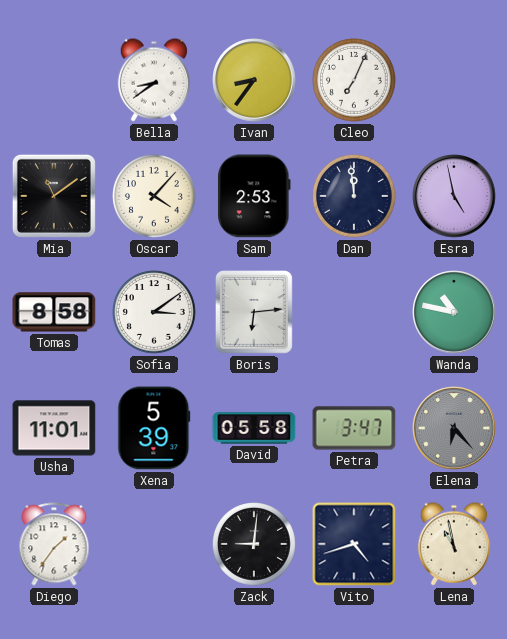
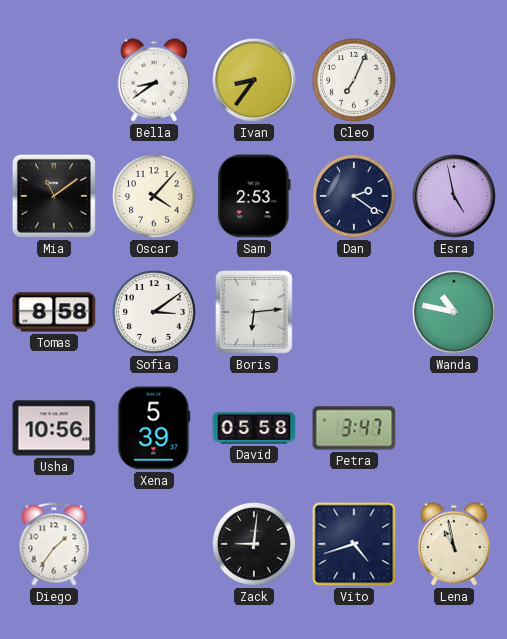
Dan: 11:59 -> 2:21
Usha: 11:01 -> 10:56
Elena: 6:23 -> none
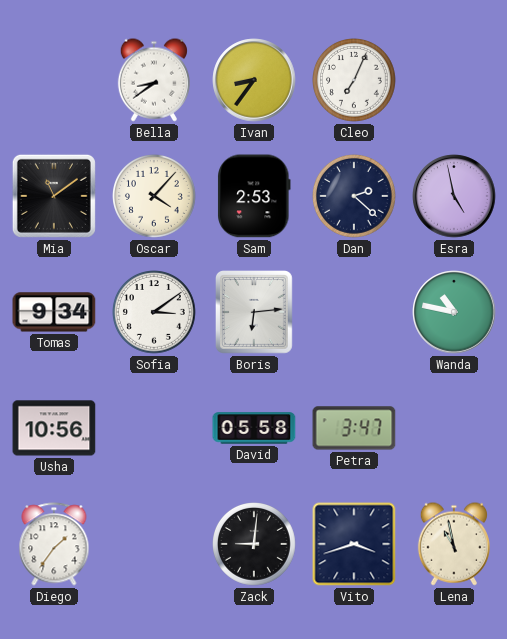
Dan: 2:21 -> 2:22
Tomas: 8:58 -> 9:34
Xena: 5:39 -> none
Vito: 4:42 -> 3:42
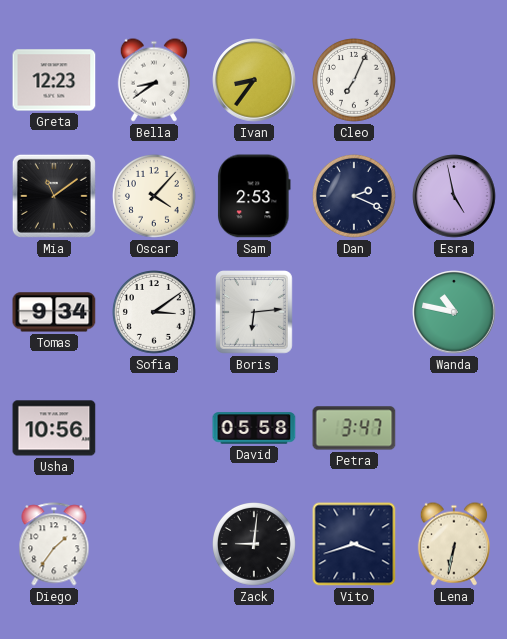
Greta: none -> 12:23
Dan: 2:22 -> 2:19
Lena: 10:58 -> 6:32
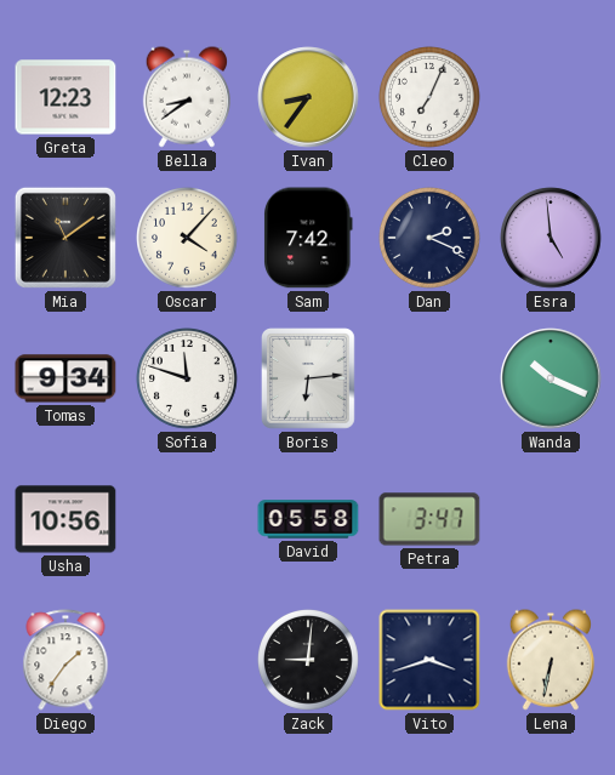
Sam: 2:53 -> 7:42
Esra: 4:58 -> 4:59
Sofia: 3:09 -> 11:48
Wanda: 10:47 -> 10:19
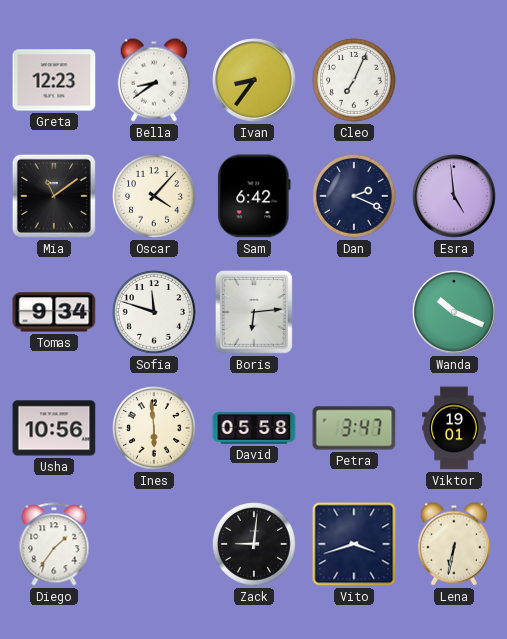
Sam: 7:42 -> 6:42
Ines: none -> 5:59
Viktor: none -> 19:01
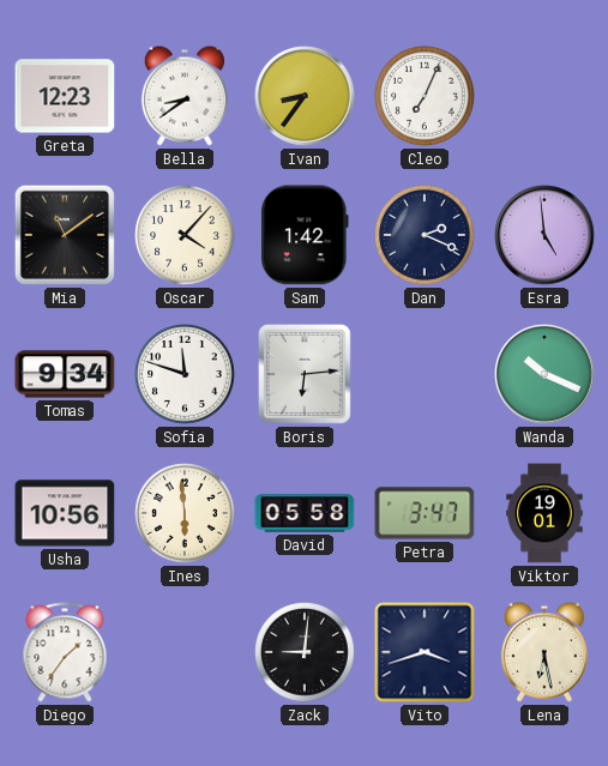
Sam: 6:42 -> 1:42
Lena: 6:32 -> 6:28
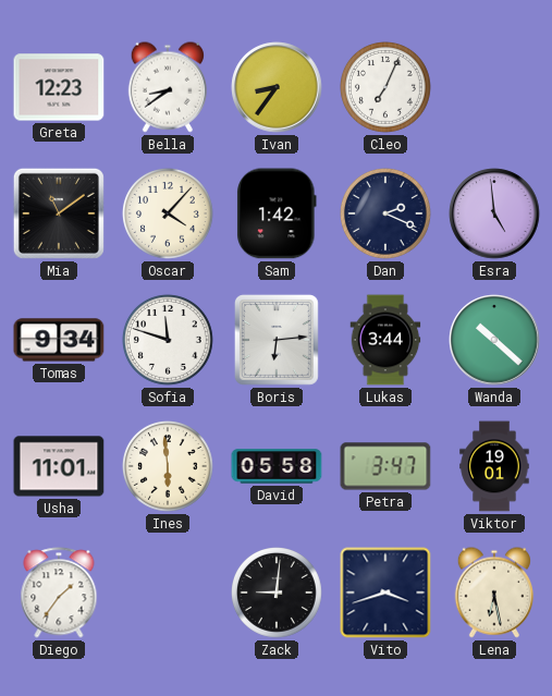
Lukas: none -> 3:44
Wanda: 10:19 -> 10:22
Usha: 10:56 -> 11:01
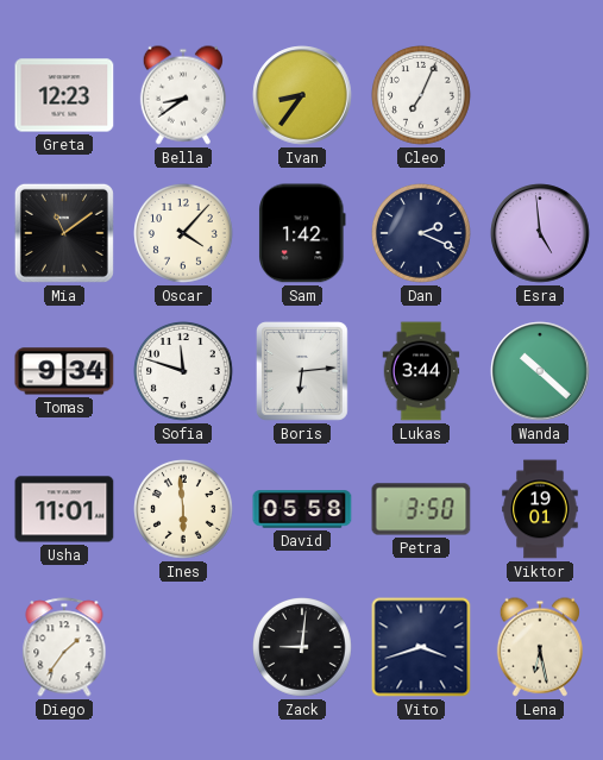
Petra: 3:47 -> 3:50
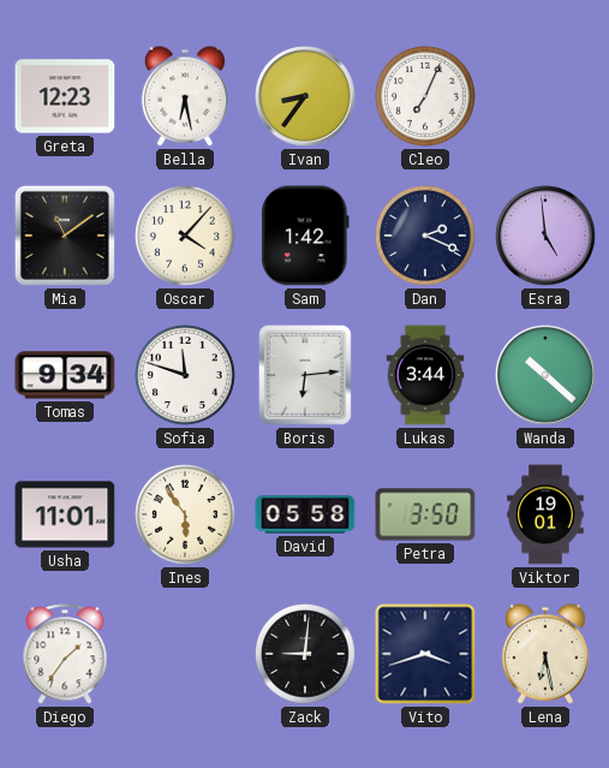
Bella: 8:39 -> 6:28
Ines: 5:59 -> 5:54
